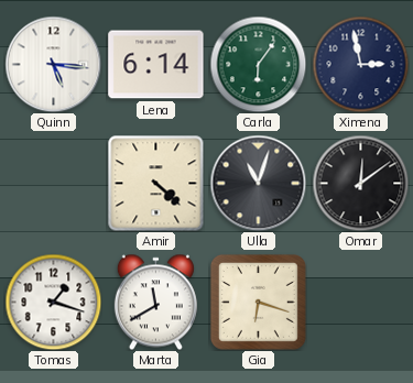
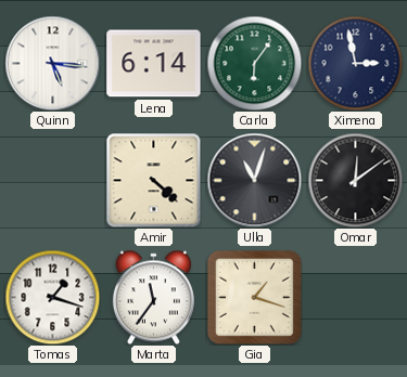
Marta: 11:40 -> 11:36
Gia: 6:18 -> 1:18
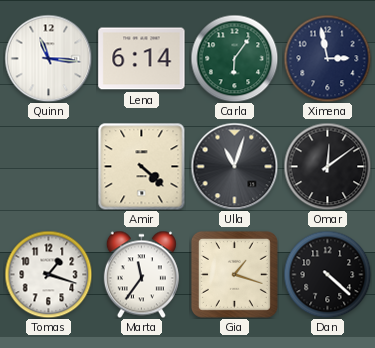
Quinn: 5:16 -> 11:16
Dan: none -> 4:22
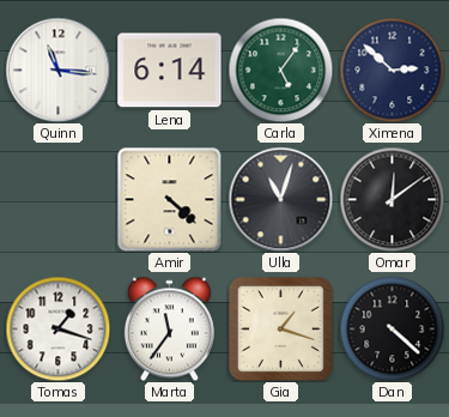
Carla: 6:06 -> 5:06
Ximena: 2:58 -> 2:52
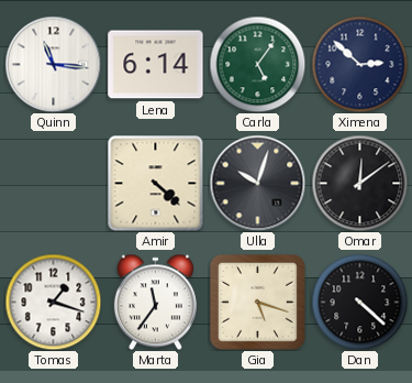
Ulla: 11:03 -> 10:03
Gia: 1:18 -> 5:18
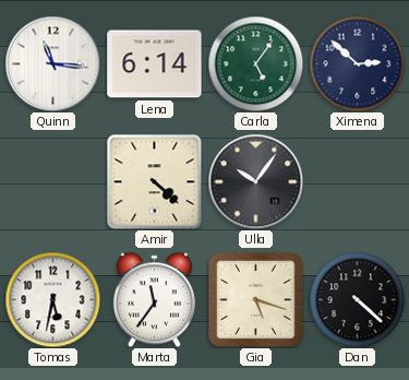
Ulla: 10:03 -> 10:06
Omar: 12:09 -> none
Tomas: 1:18 -> 5:32
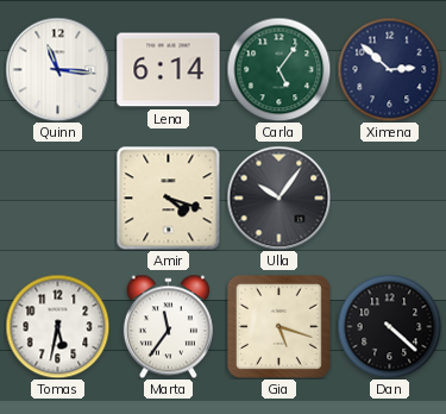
Amir: 4:22 -> 4:18
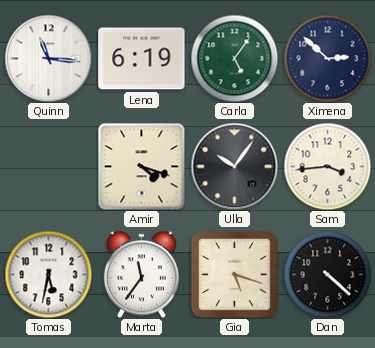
Lena: 6:14 -> 6:19
Sam: none -> 3:44
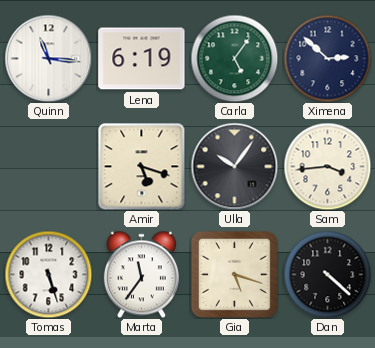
Amir: 4:18 -> 5:18
Tomas: 5:32 -> 5:27
